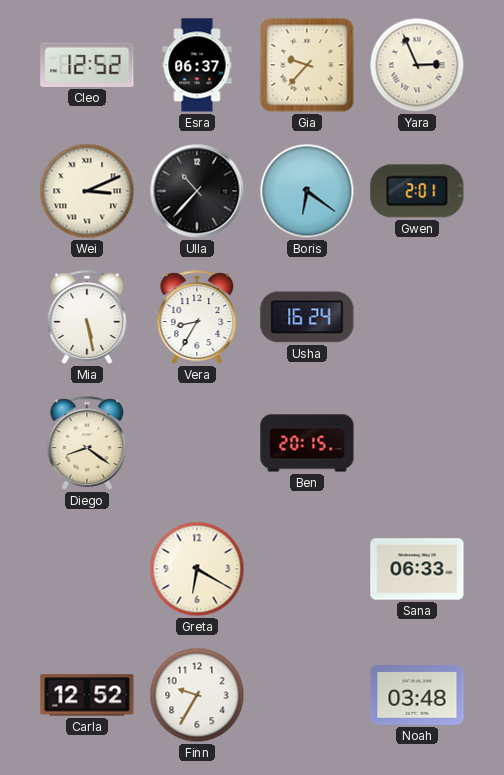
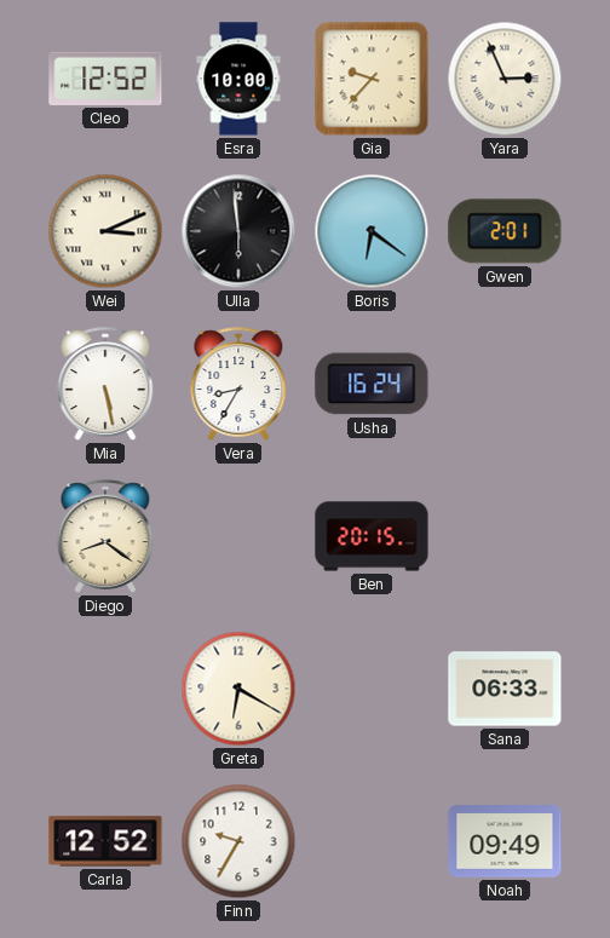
Esra: 06:37 -> 10:00
Ulla: 10:37 -> 5:59
Noah: 03:48 -> 09:49
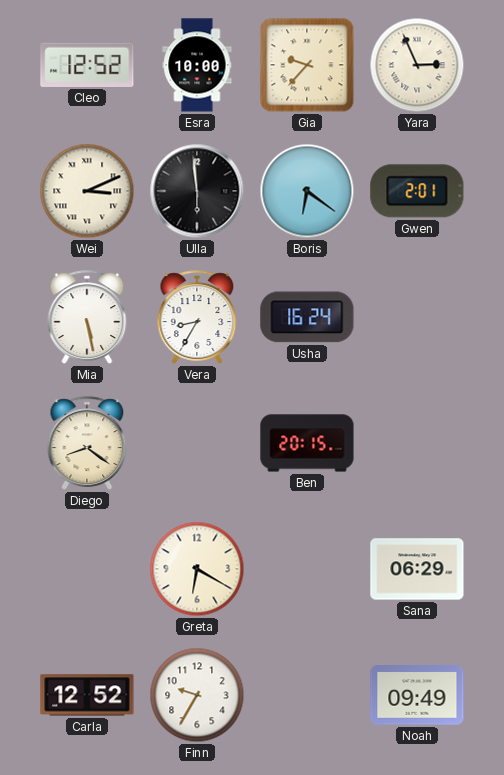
Sana: 06:33 -> 06:29
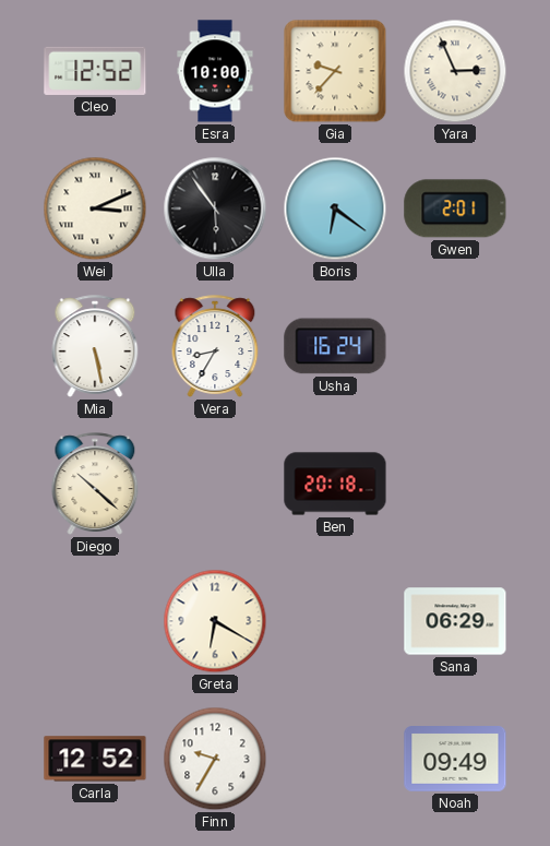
Ulla: 5:59 -> 5:54
Diego: 8:21 -> 10:22
Ben: 20:15 -> 20:18
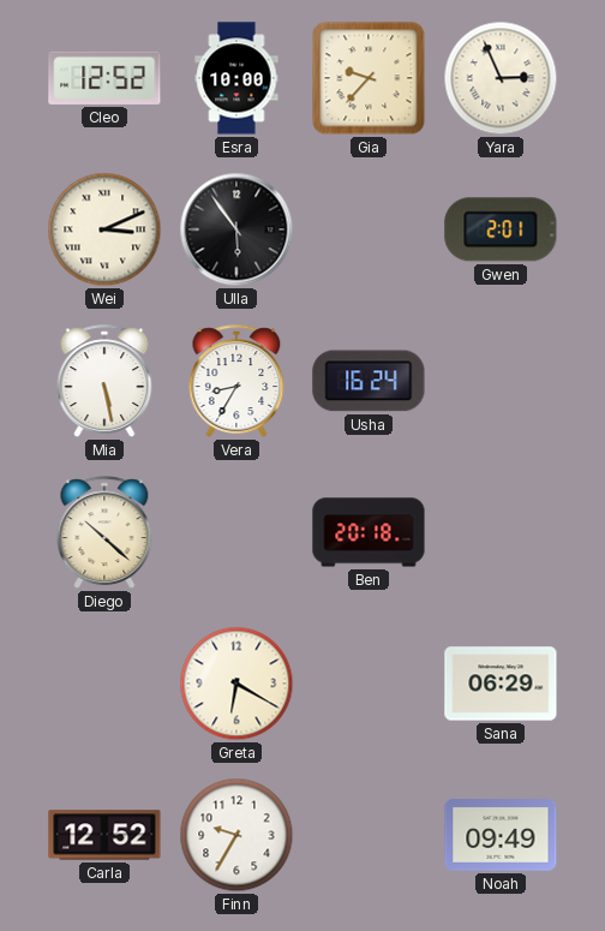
Boris: 6:21 -> none
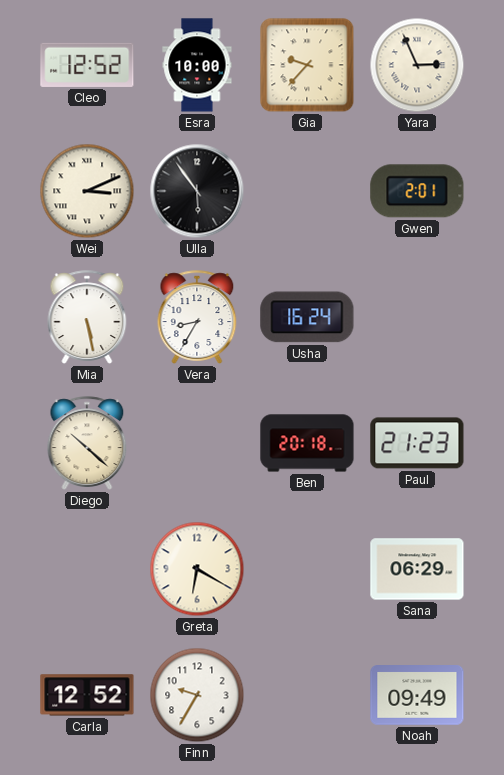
Paul: none -> 21:23
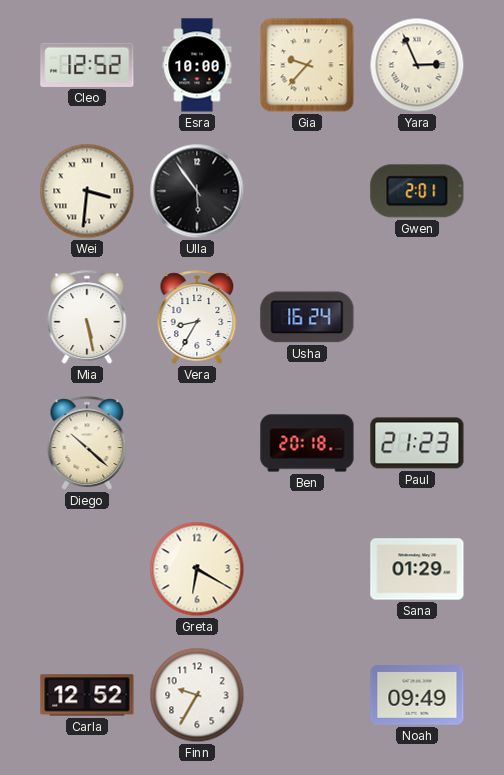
Wei: 3:11 -> 3:31
Sana: 06:29 -> 01:29
